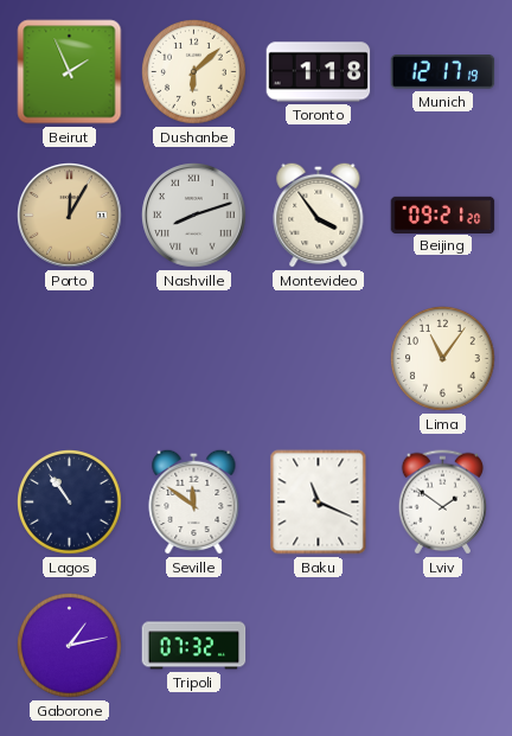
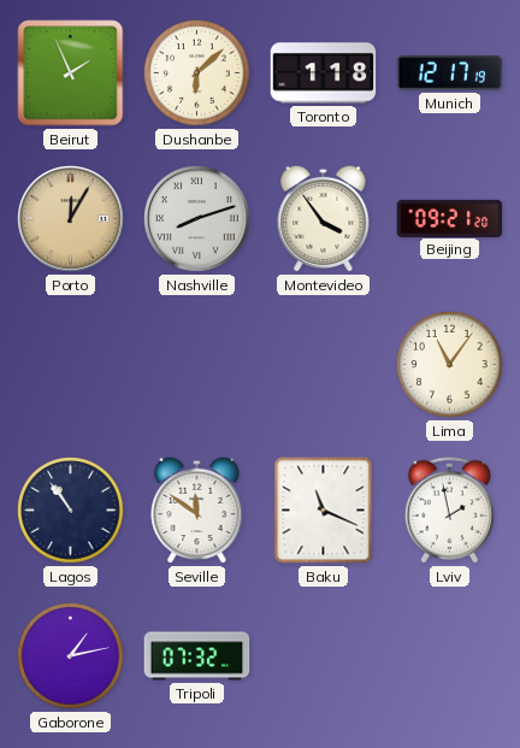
Lviv: 1:51 -> 1:58
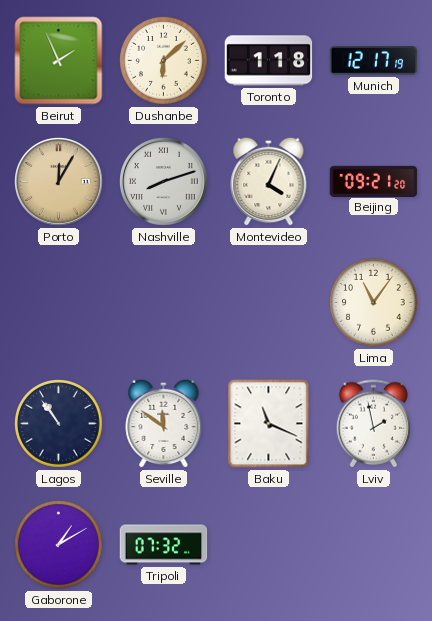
Montevideo: 3:54 -> 4:04
Gaborone: 1:13 -> 1:10
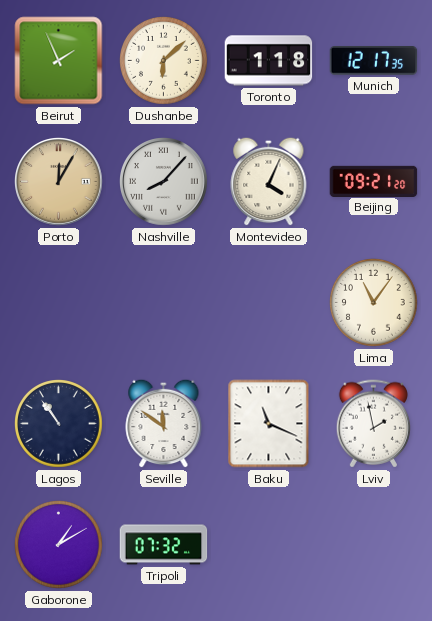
Munich: 12:17:19 -> 12:17:35
Nashville: 8:12 -> 8:07
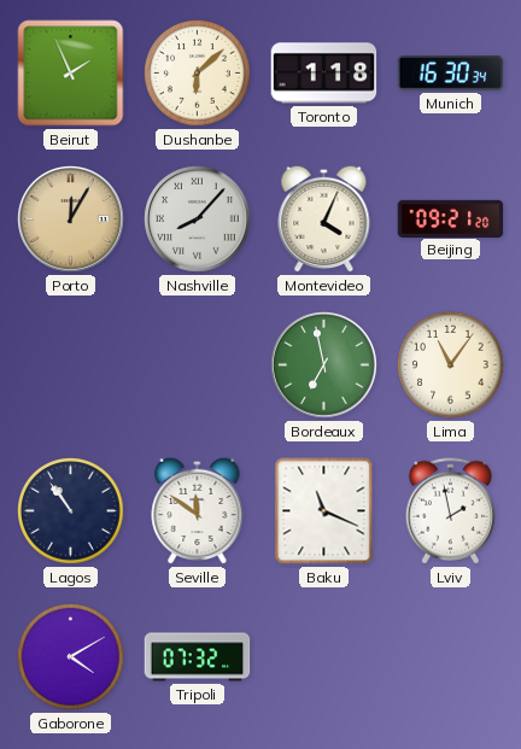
Munich: 12:17 -> 16:30
Bordeaux: none -> 6:58
Gaborone: 1:10 -> 4:10
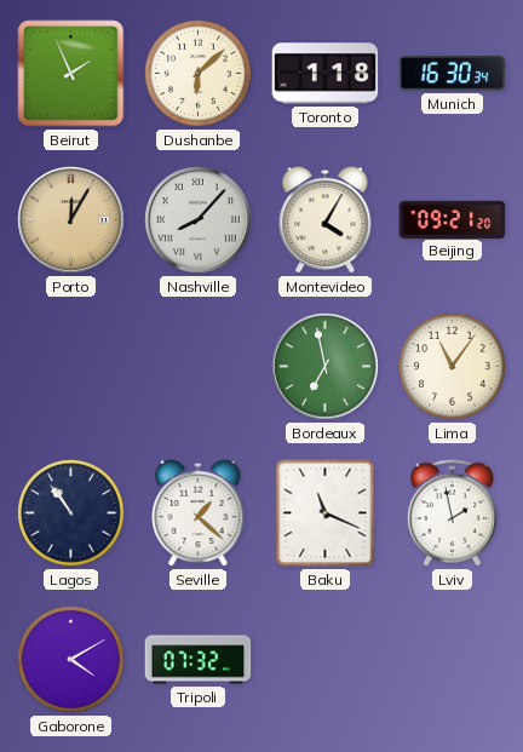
Montevideo: 4:04 -> 4:05
Seville: 11:51 -> 1:22
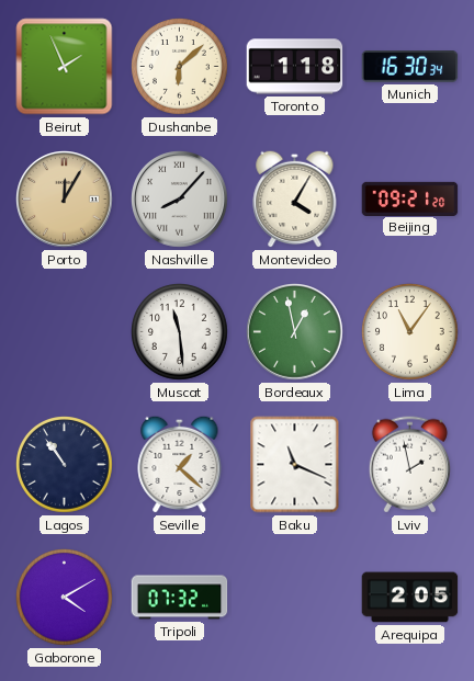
Muscat: none -> 11:29
Bordeaux: 6:58 -> 12:58
Arequipa: none -> 2:05
